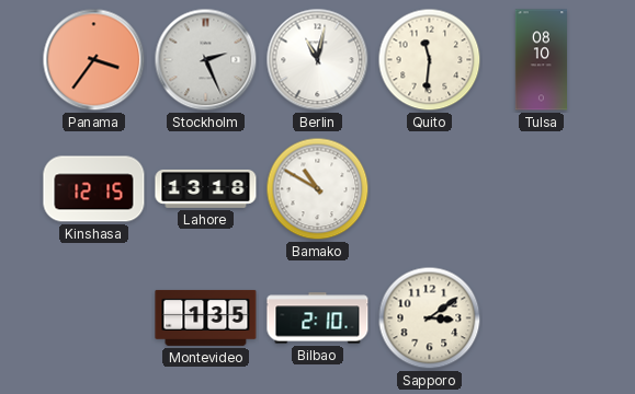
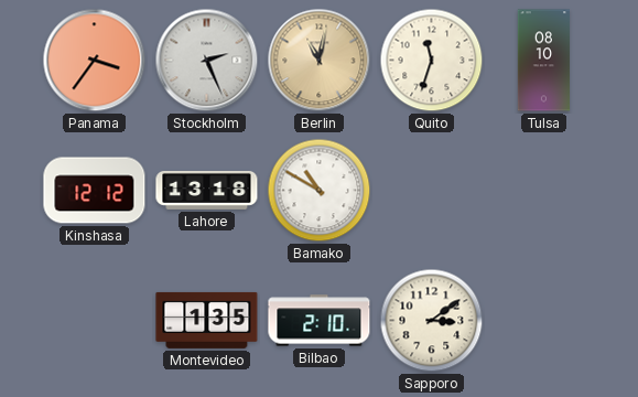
Berlin dial: white -> champagne
Quito: 11:31 -> 11:33
Kinshasa: 12:15 -> 12:12
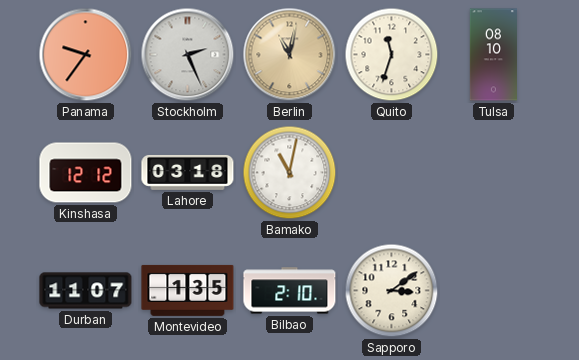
Panama: 3:36 -> 9:36
Lahore: 13:18 -> 03:18
Bamako: 10:50 -> 11:02
Durban: none -> 11:07
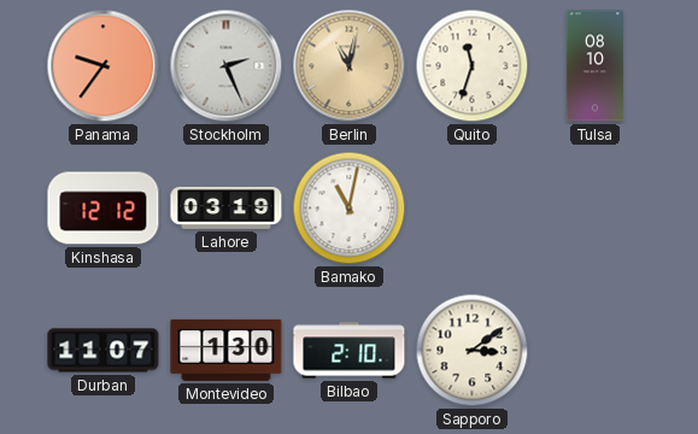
Lahore: 03:18 -> 03:19
Montevideo: 1:35 -> 1:30
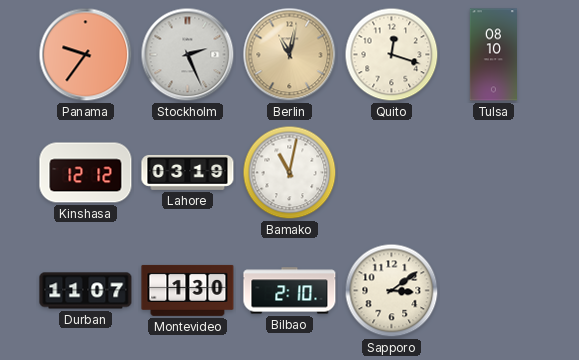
Quito: 11:33 -> 12:18
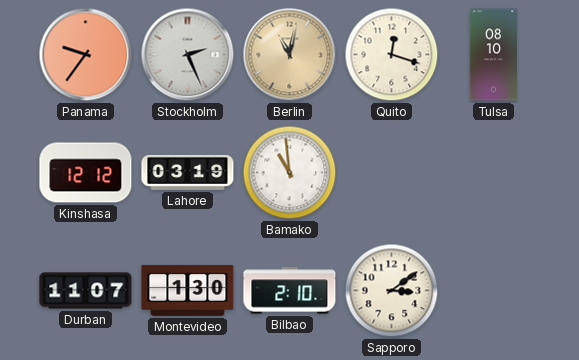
Bamako: 11:02 -> 10:59
